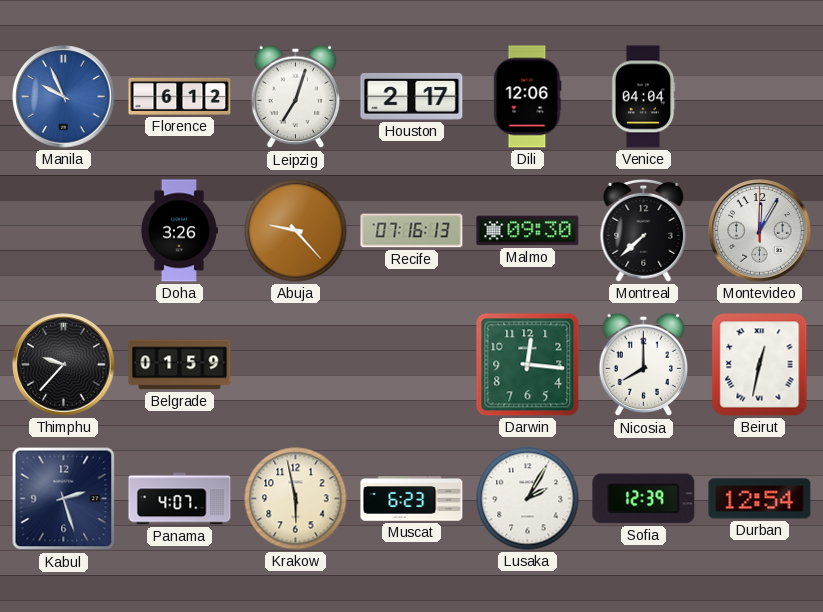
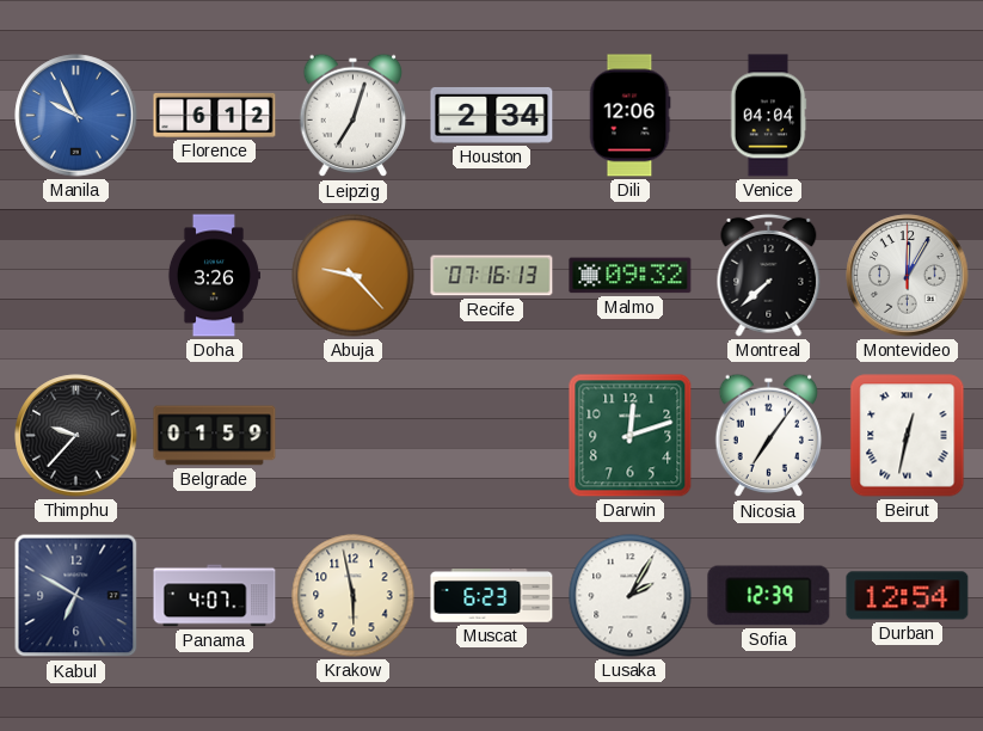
Houston: 2:17 -> 2:34
Malmo: 09:30 -> 09:32
Darwin: 12:16 -> 12:12
Nicosia: 8:00 -> 7:06
Kabul: 2:27 -> 6:50
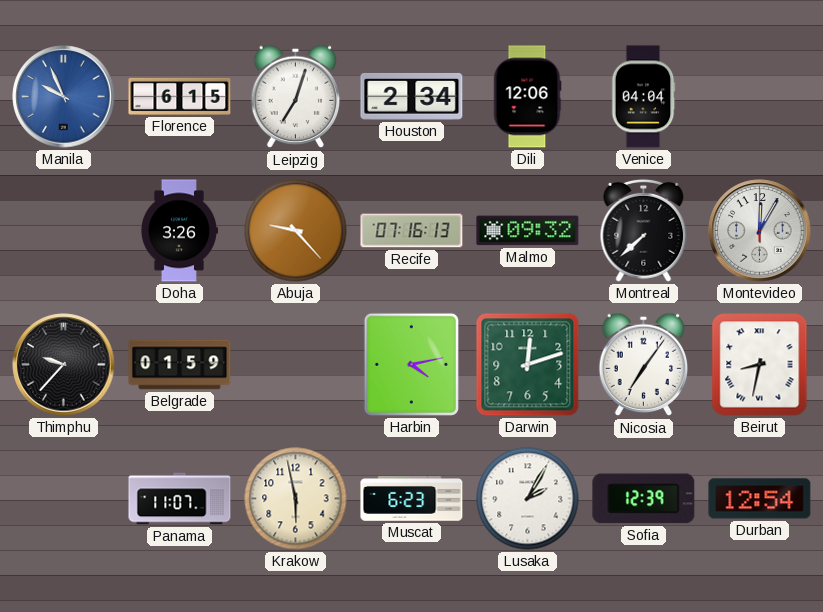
Florence: 6:12 -> 6:15
Harbin: none -> 4:13
Beirut: 12:32 -> 8:32
Kabul: 6:50 -> none
Panama: 4:07 -> 11:07
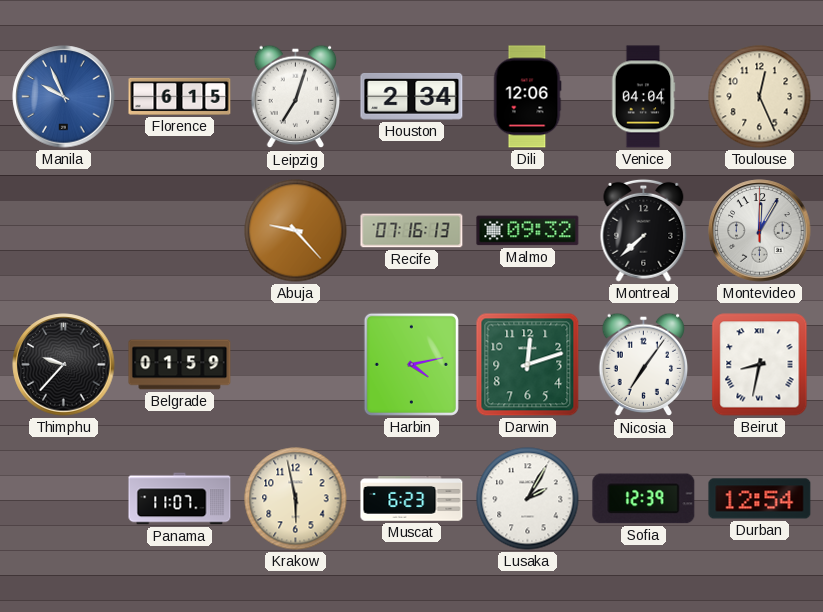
Toulouse: none -> 12:26
Doha: 3:26 -> none
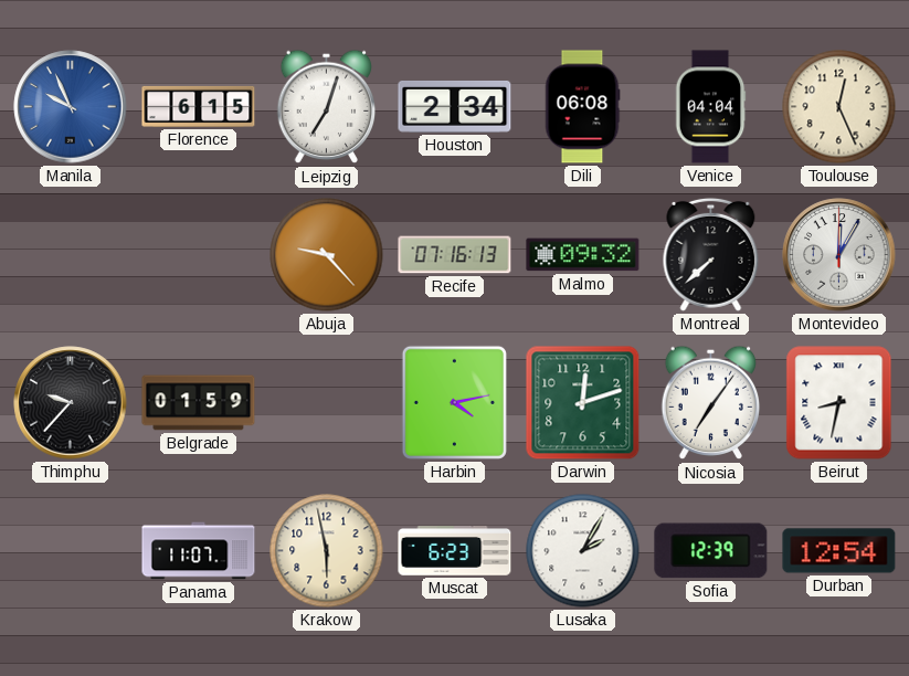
Dili: 12:06 -> 06:08
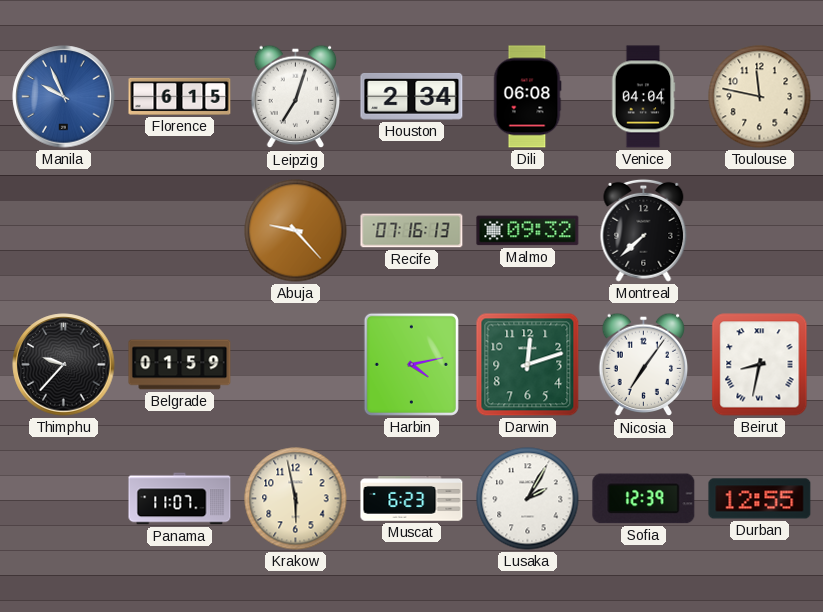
Toulouse: 12:26 -> 11:47
Montevideo: 12:05 -> none
Durban: 12:54 -> 12:55
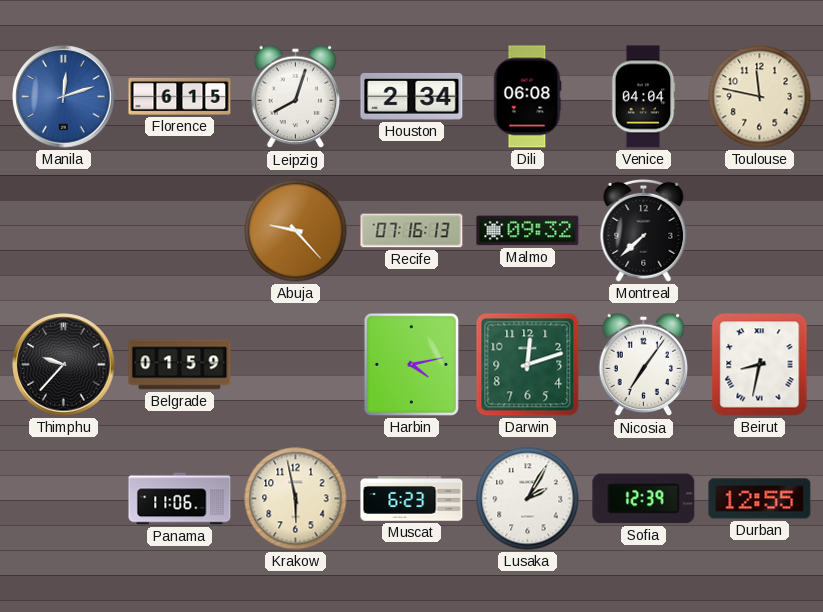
Manila: 9:56 -> 12:12
Leipzig: 7:03 -> 8:03
Panama: 11:07 -> 11:06
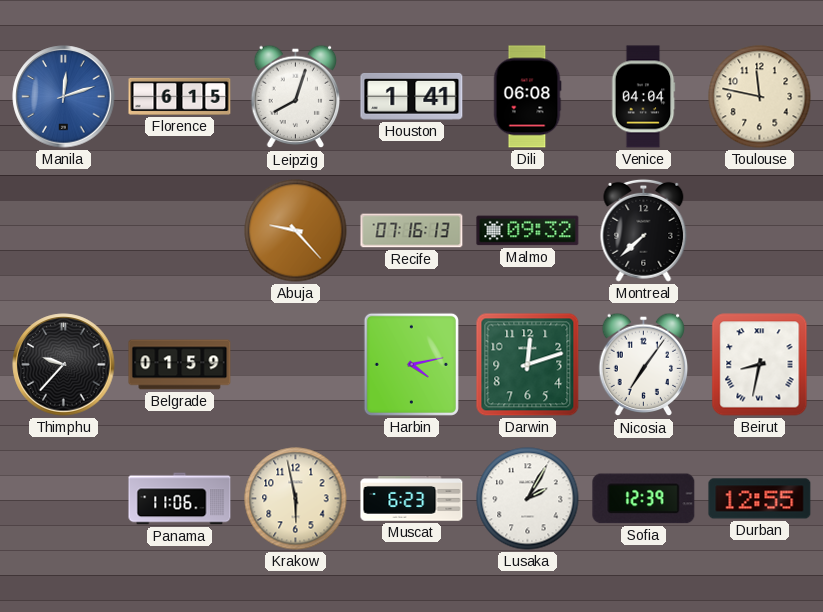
Houston: 2:34 -> 1:41
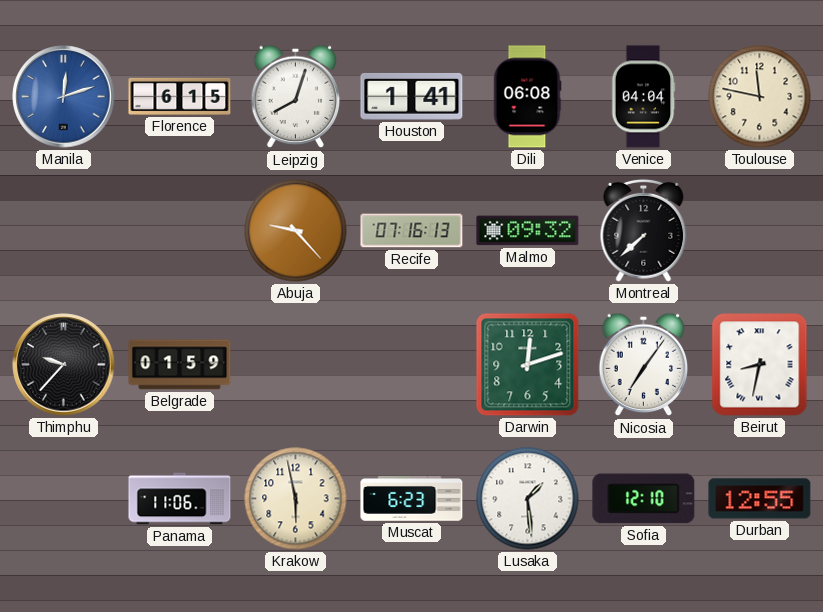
Harbin: 4:13 -> none
Lusaka: 2:05 -> 1:29
Sofia: 12:39 -> 12:10
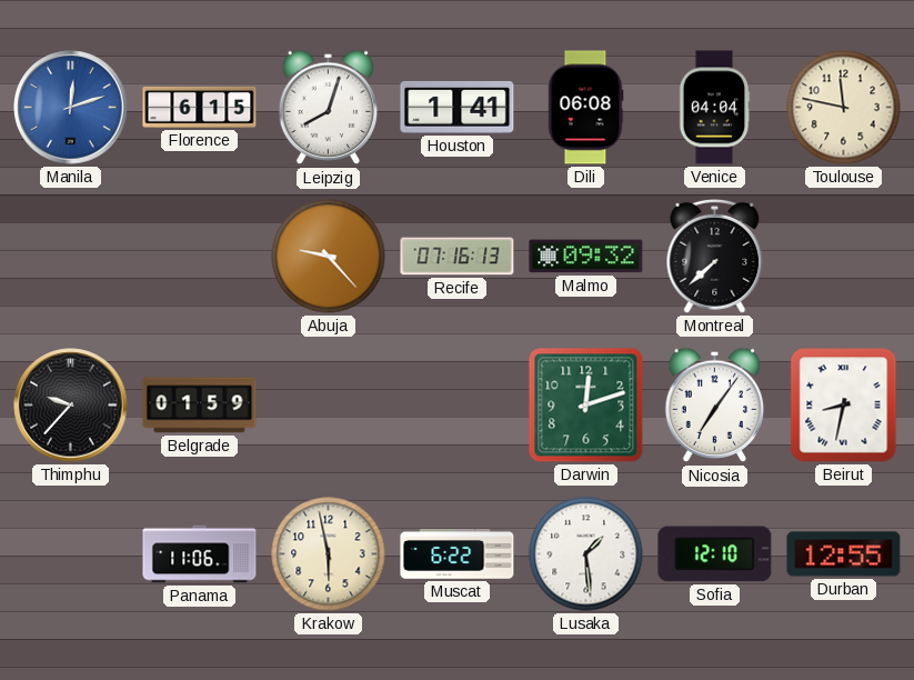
Muscat: 6:23 -> 6:22
